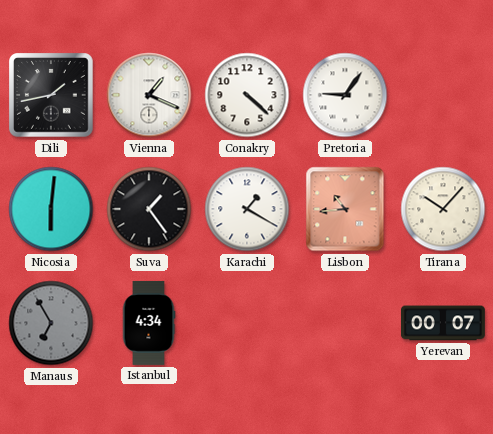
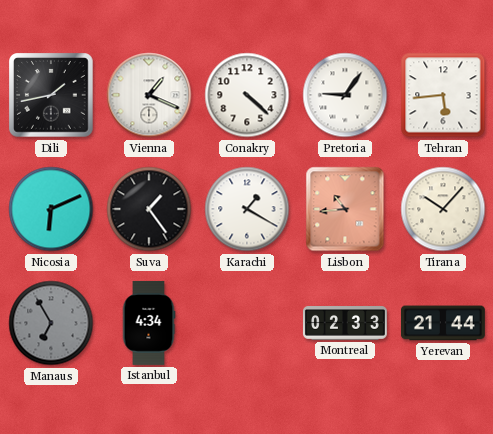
Tehran: none -> 5:44
Nicosia: 6:01 -> 6:11
Montreal: none -> 02:33
Yerevan: 00:07 -> 21:44
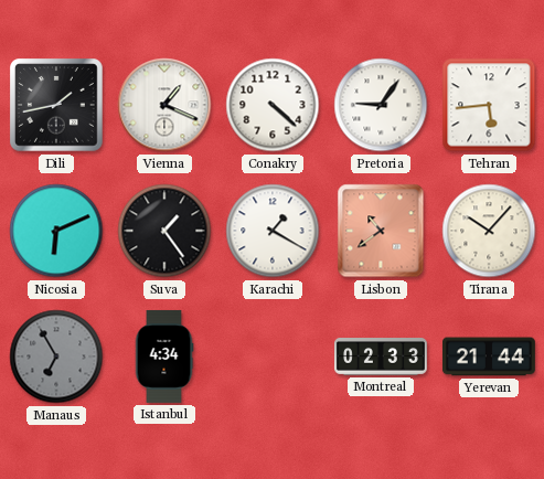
Lisbon: 10:44 -> 10:39
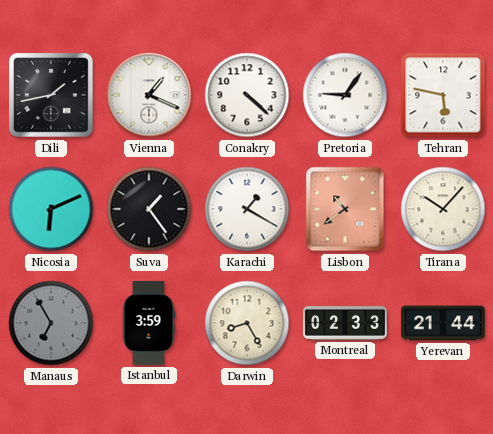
Tehran: 5:44 -> 5:47
Istanbul: 4:34 -> 3:59
Darwin: none -> 8:25
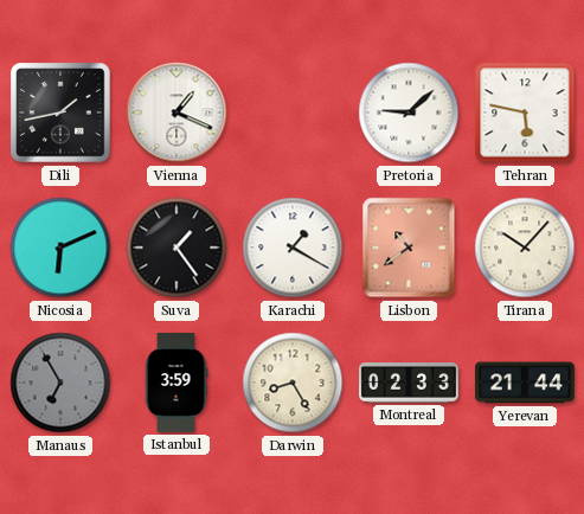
Conakry: 4:22 -> none
Pretoria: 9:06 -> 9:08
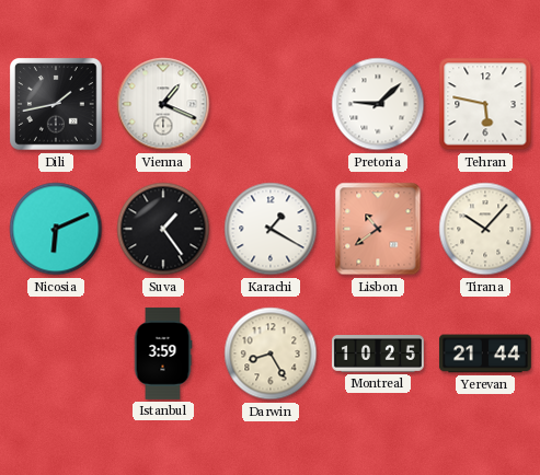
Manaus: 6:55 -> none
Montreal: 02:33 -> 10:25
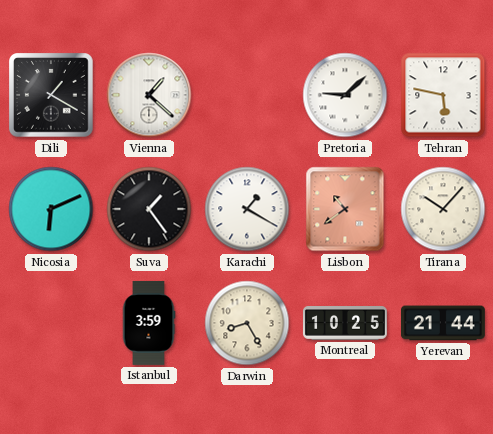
Dili: 1:43 -> 1:20
Vienna: 1:19 -> 1:22
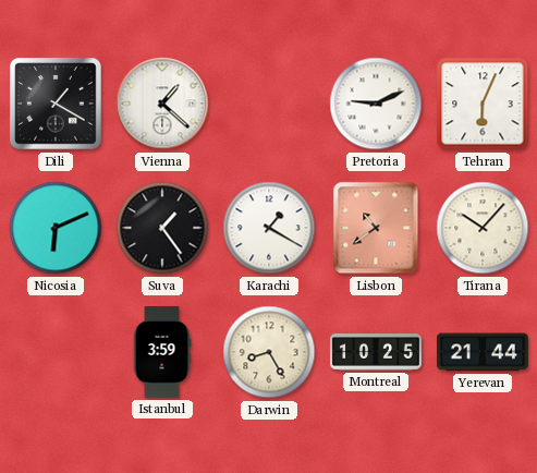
Pretoria: 9:08 -> 9:11
Tehran: 5:47 -> 6:04
